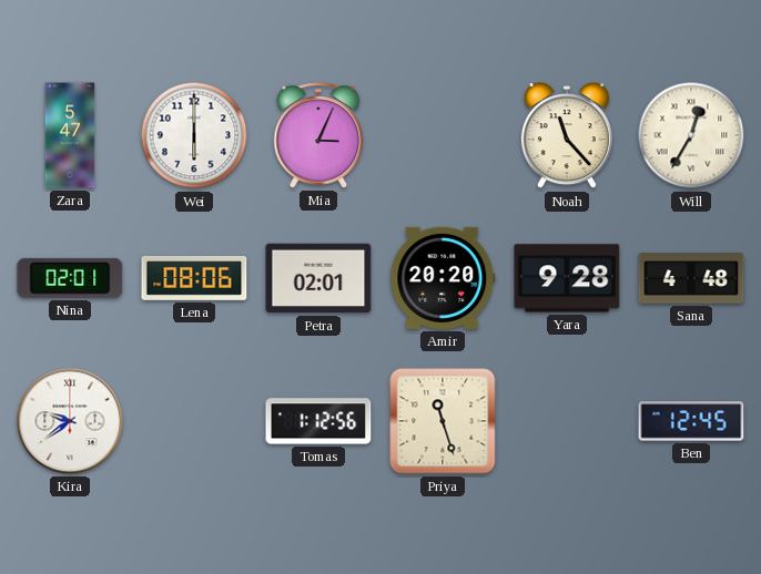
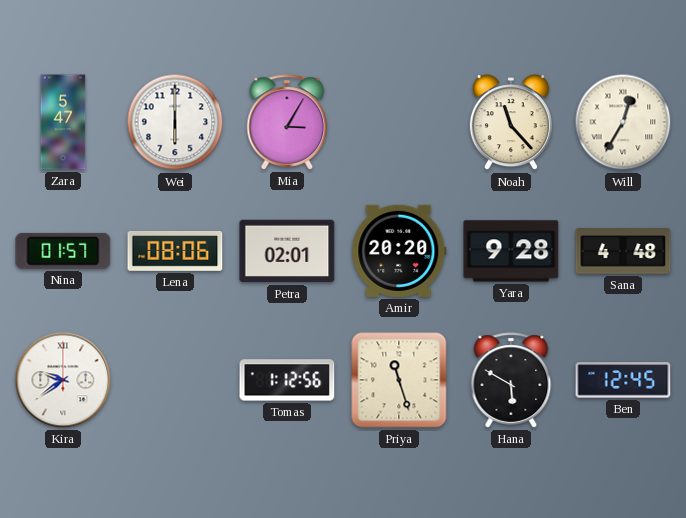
Mia: 3:04 -> 3:05
Nina: 02:01 -> 01:57
Hana: none -> 5:50
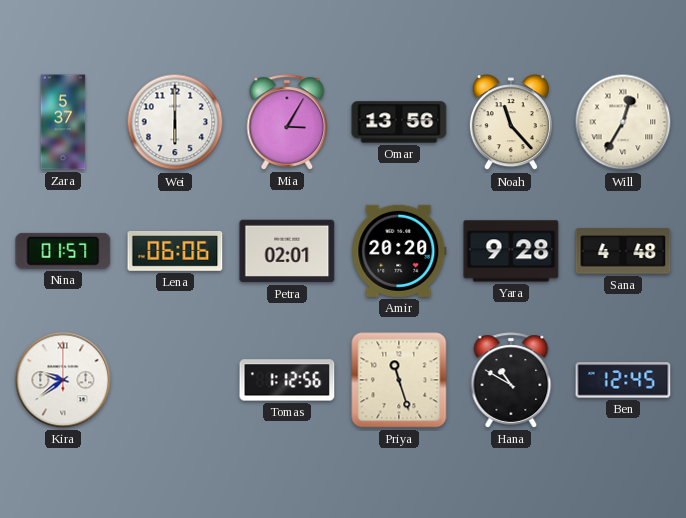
Zara: 5:47 -> 5:37
Omar: none -> 13:56
Lena: 08:06 -> 06:06
Hana: 5:50 -> 10:50
